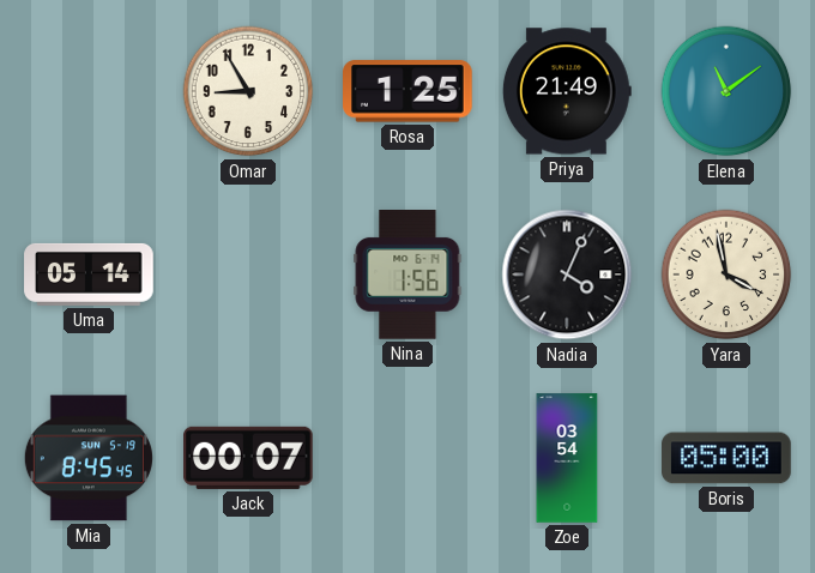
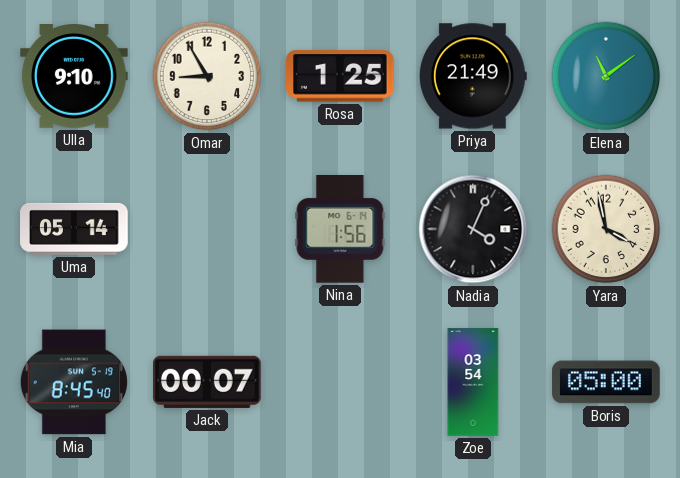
Ulla: none -> 9:10
Mia: 8:45:45 -> 8:45:40
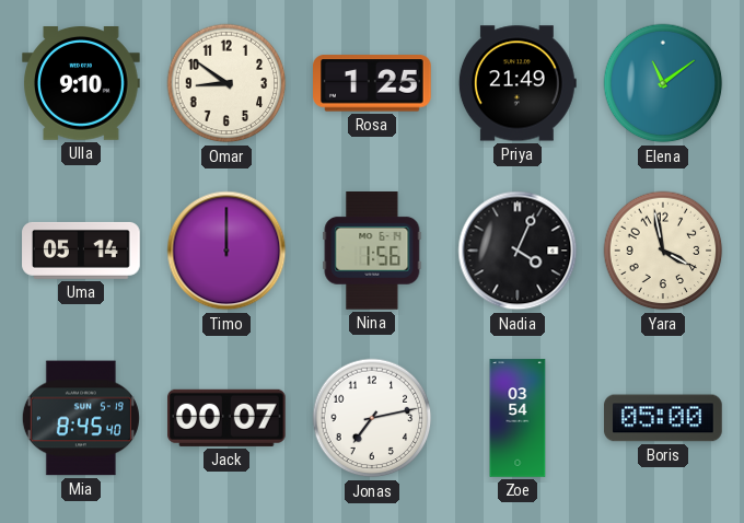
Omar: 8:55 -> 8:51
Timo: none -> 12:00
Jonas: none -> 7:13
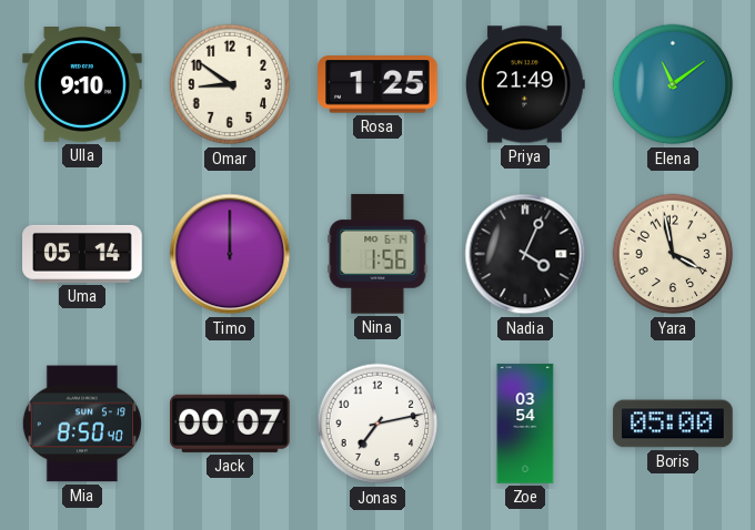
Mia: 8:45 -> 8:50
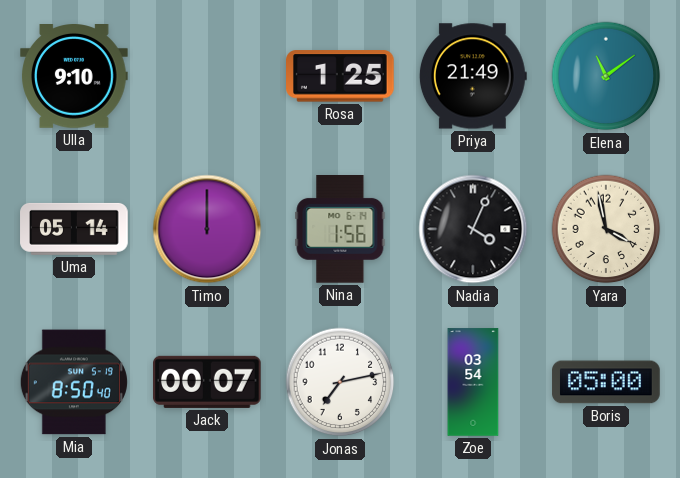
Omar: 8:51 -> none
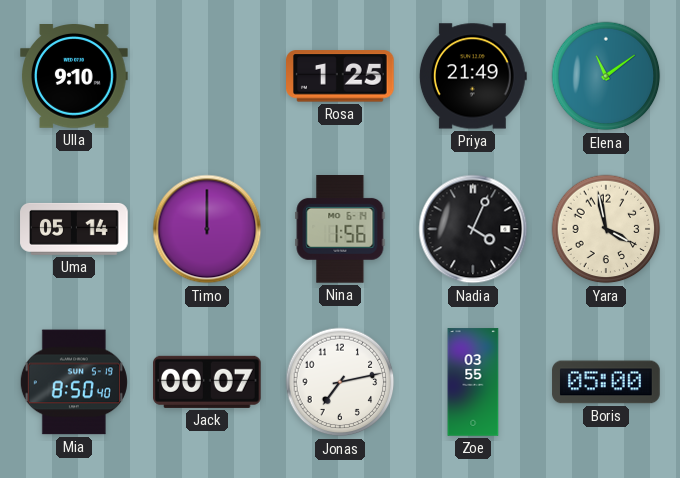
Zoe: 03:54 -> 03:55
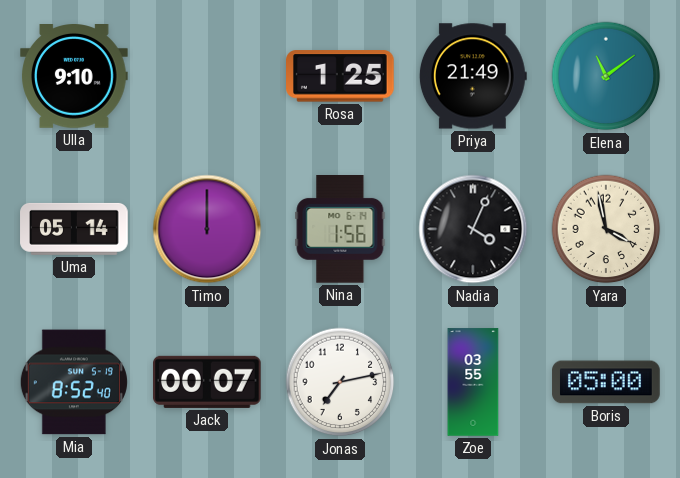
Mia: 8:50 -> 8:52
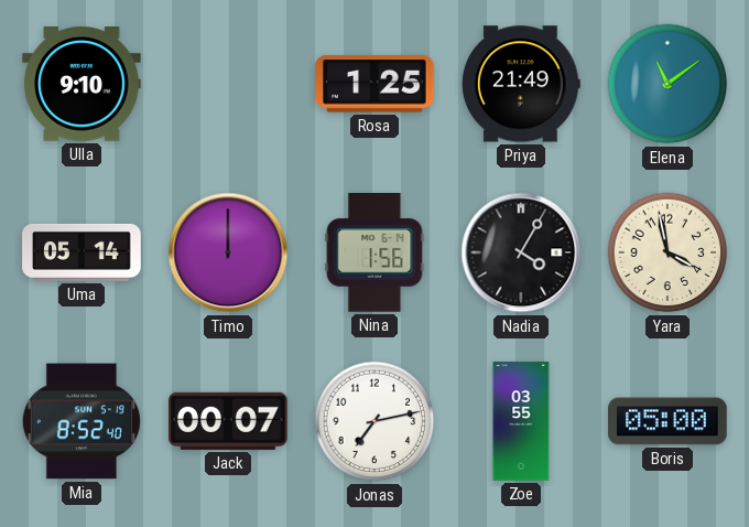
Nadia: 4:04 -> 4:05
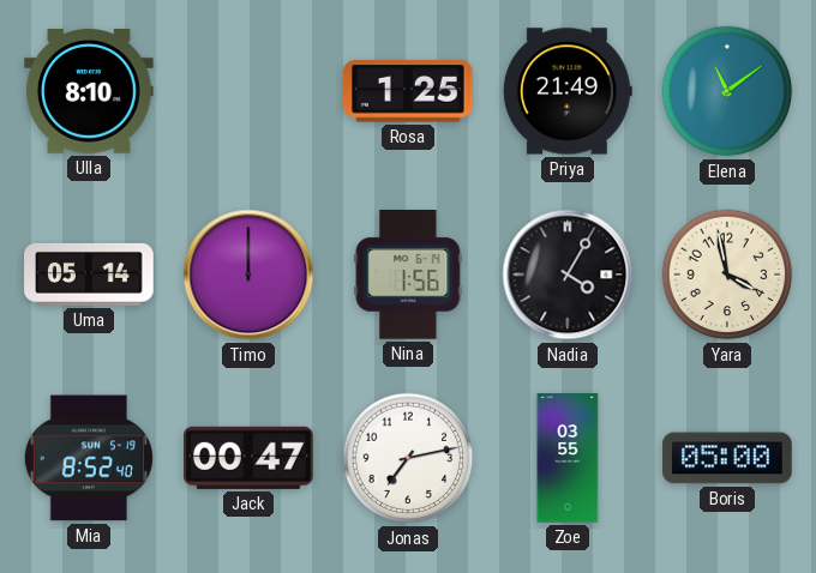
Ulla: 9:10 -> 8:10
Jack: 00:07 -> 00:47
